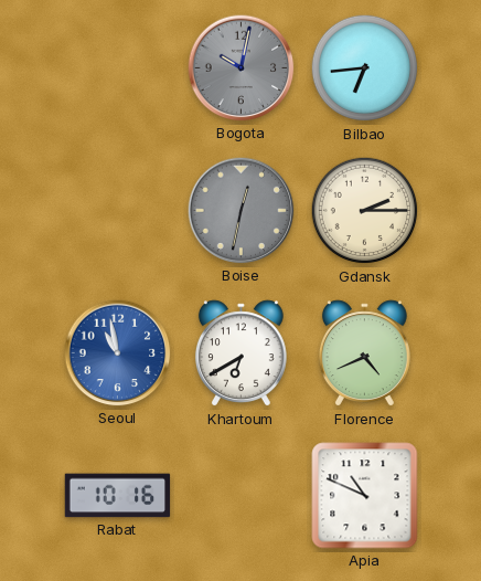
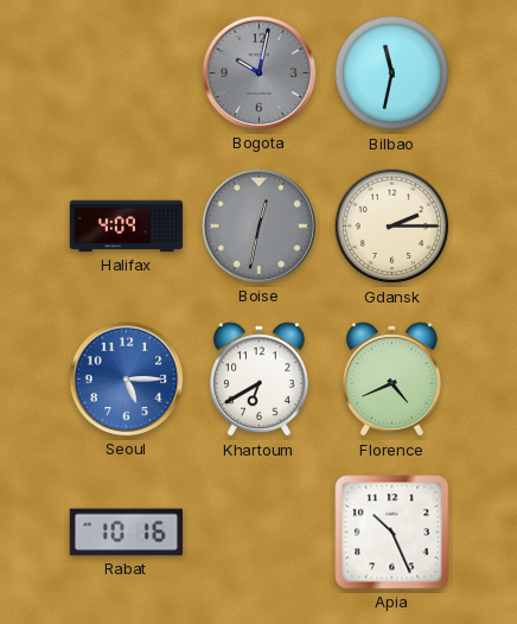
Bilbao: 6:44 -> 11:32
Halifax: none -> 4:09
Seoul: 10:58 -> 5:15
Apia: 10:49 -> 10:26
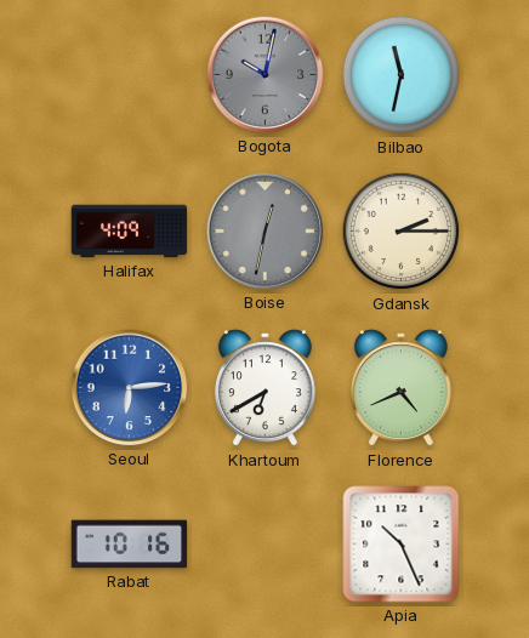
Seoul: 5:15 -> 6:14
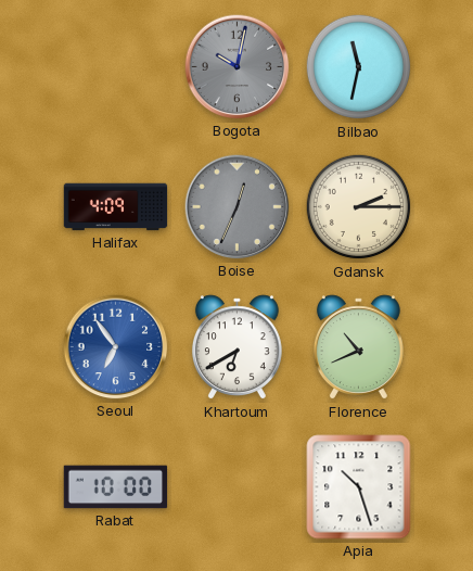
Boise: 12:32 -> 12:34
Seoul: 6:14 -> 6:54
Florence: 4:41 -> 10:41
Rabat: 10:16 -> 10:00
Apia: 10:26 -> 10:27
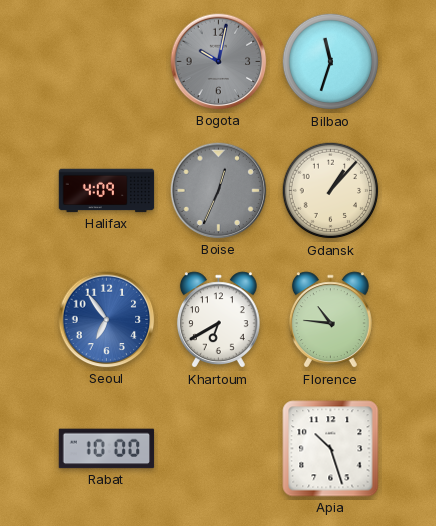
Bilbao: 11:32 -> 11:33
Gdansk: 2:15 -> 1:07
Florence: 10:41 -> 10:46
